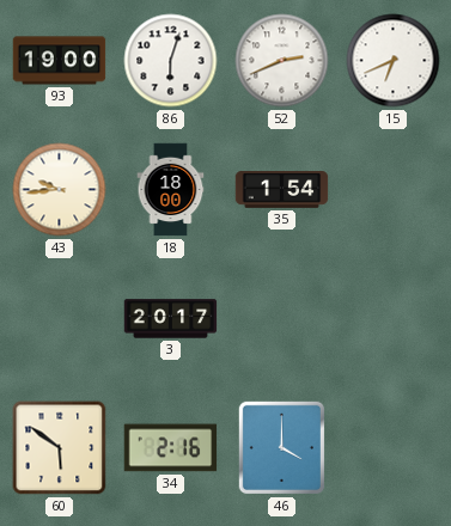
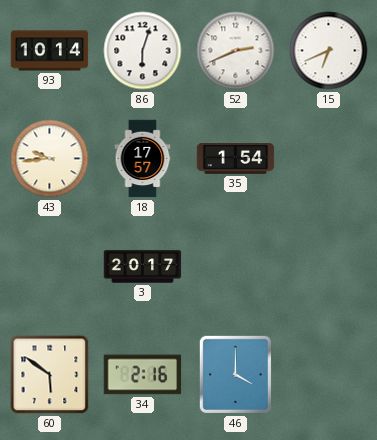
93: 19:00 -> 10:14
18: 18:00 -> 17:57
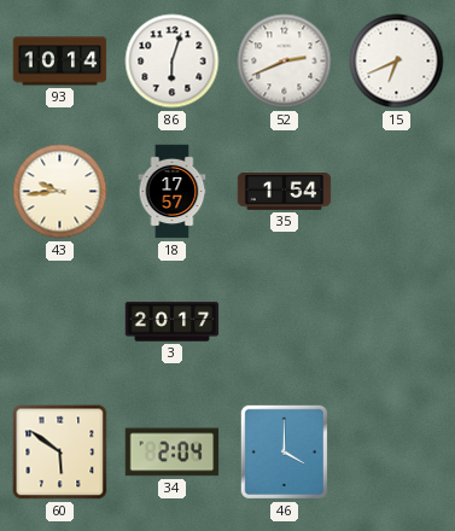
34: 2:16 -> 2:04
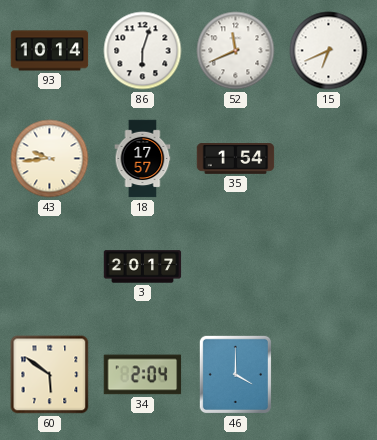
52: 2:41 -> 11:41
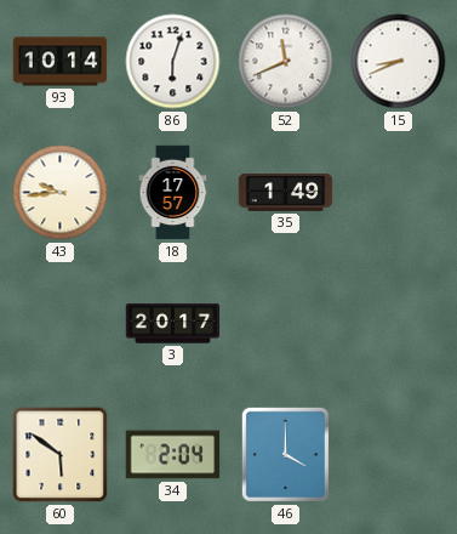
15: 6:41 -> 8:41
35: 1:54 -> 1:49
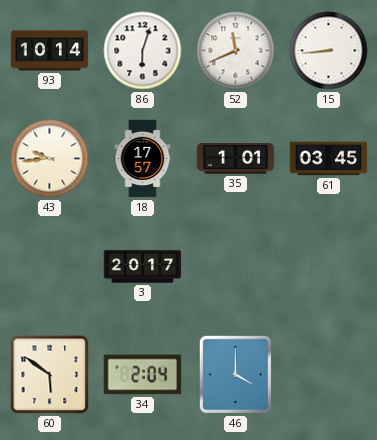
15: 8:41 -> 8:44
35: 1:49 -> 1:01
61: none -> 03:45
